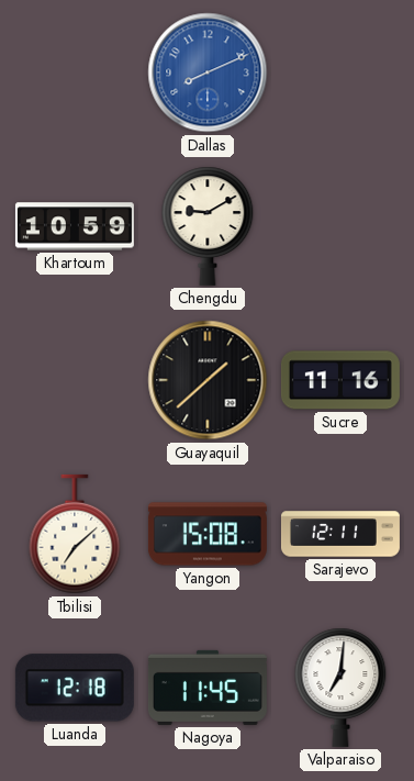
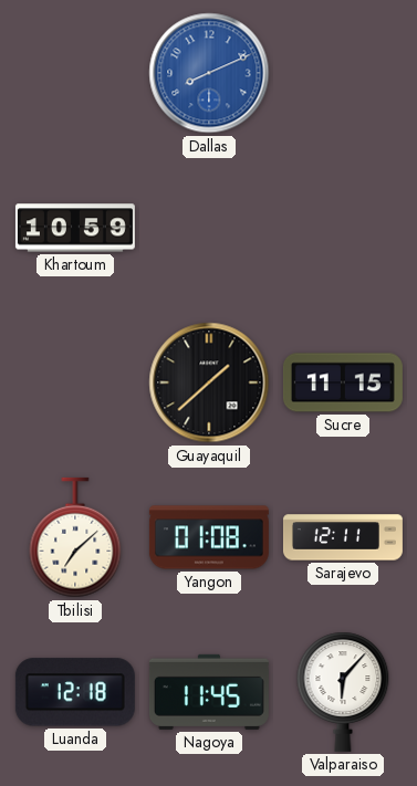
Chengdu: 9:10 -> none
Sucre: 11:16 -> 11:15
Yangon: 15:08 -> 01:08
Valparaiso: 7:01 -> 6:07
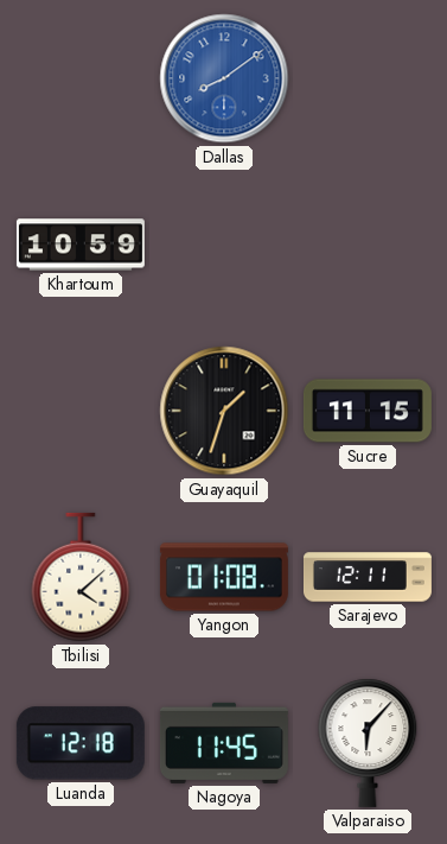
Dallas: 8:11 -> 8:09
Guayaquil: 1:38 -> 1:33
Tbilisi: 7:08 -> 4:08
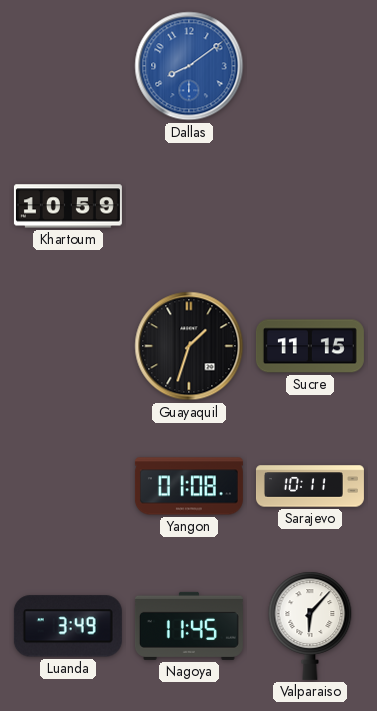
Tbilisi: 4:08 -> none
Sarajevo: 12:11 -> 10:11
Luanda: 12:18 -> 3:49
